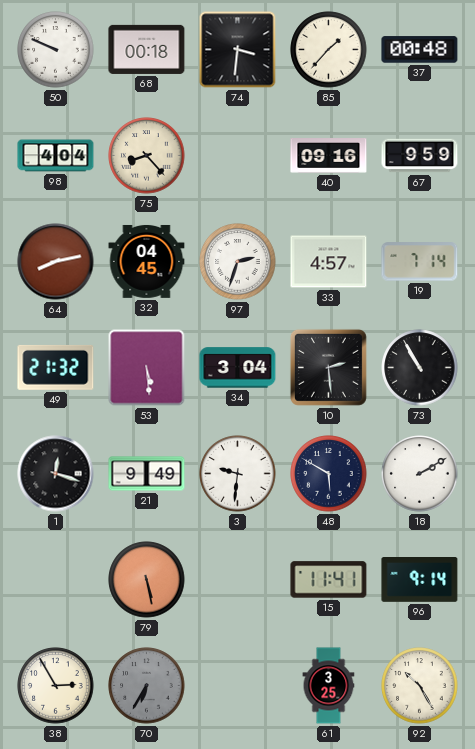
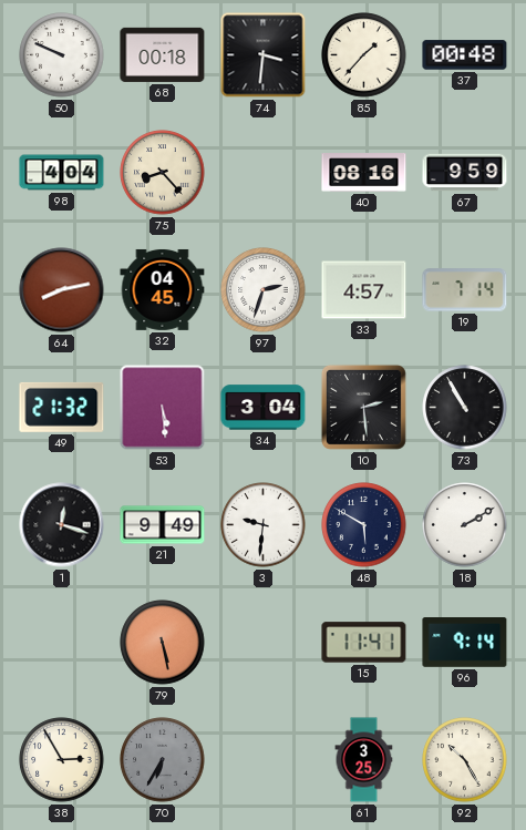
40: 09:16 -> 08:16
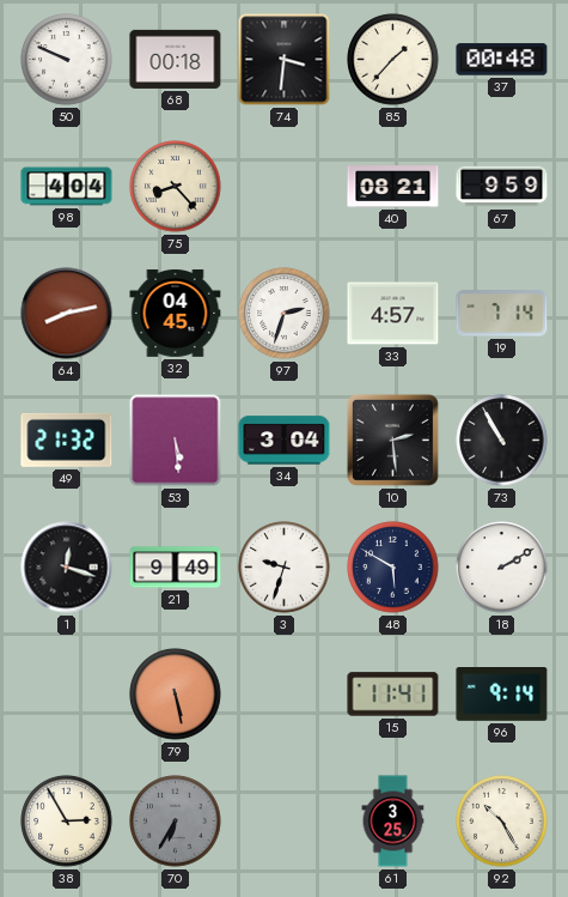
40: 08:16 -> 08:21
3: 9:31 -> 9:33
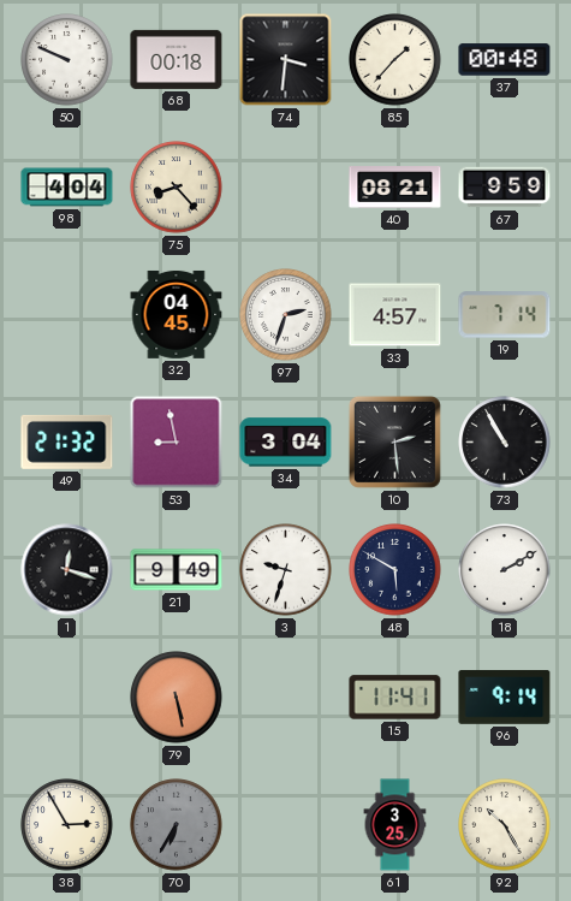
64: 8:13 -> none
53: 5:29 -> 8:58
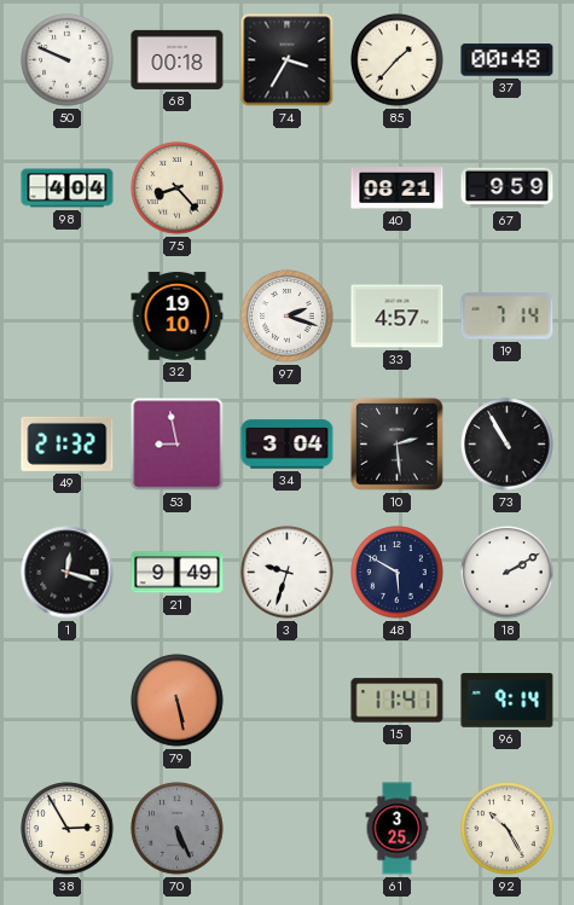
74: 3:31 -> 3:35
32: 04:45 -> 19:10
97: 2:33 -> 2:18
70: 6:35 -> 5:26
